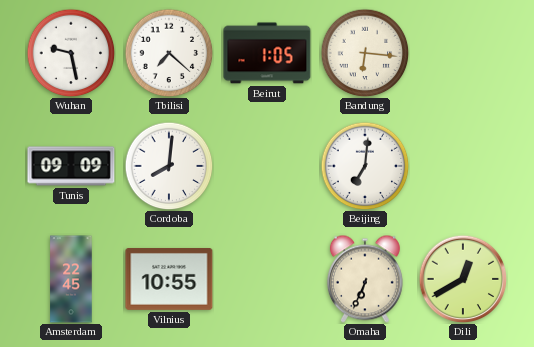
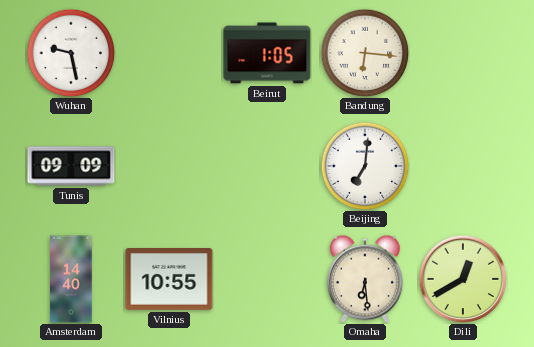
Tbilisi: 7:22 -> none
Cordoba: 8:01 -> none
Amsterdam: 22:45 -> 14:40
Omaha: 6:34 -> 6:29
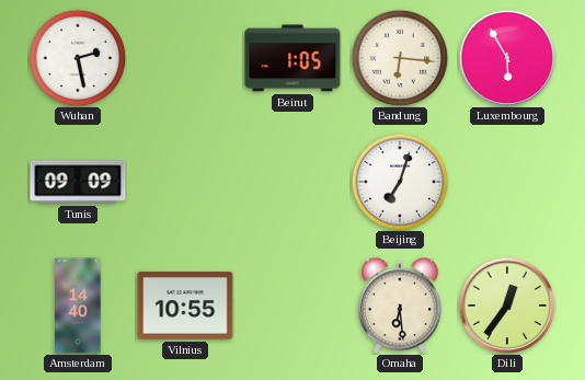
Wuhan: 9:28 -> 2:28
Luxembourg: none -> 5:55
Beijing: 7:01 -> 7:03
Dili: 12:40 -> 12:36
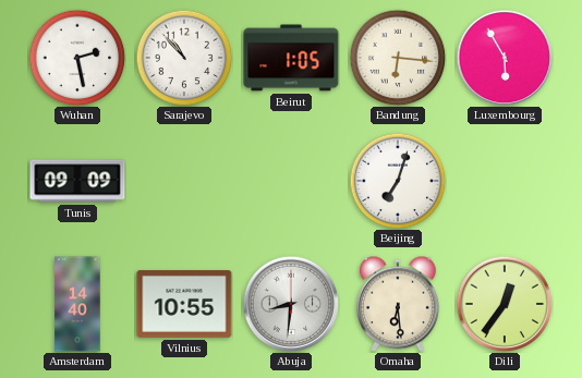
Sarajevo: none -> 10:53
Abuja: none -> 8:31
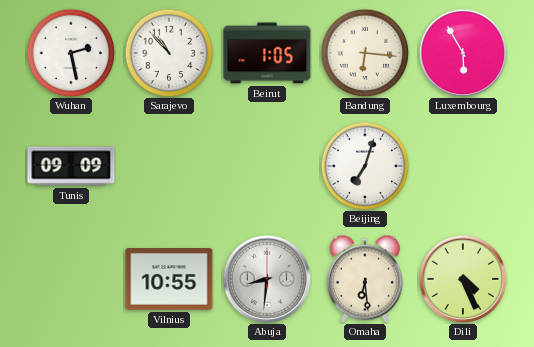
Amsterdam: 14:40 -> none
Dili: 12:36 -> 4:26
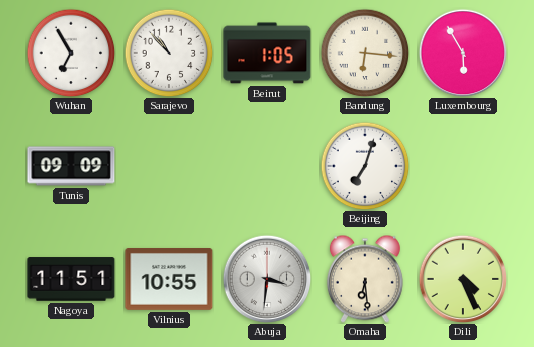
Wuhan: 2:28 -> 6:55
Nagoya: none -> 11:51
Abuja: 8:31 -> 3:31
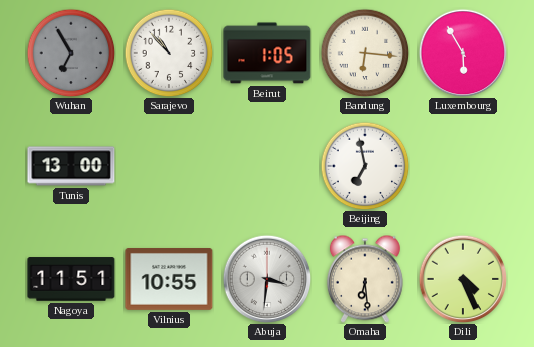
Wuhan dial: white -> grey
Tunis: 09:09 -> 13:00
Beijing: 7:03 -> 6:58
